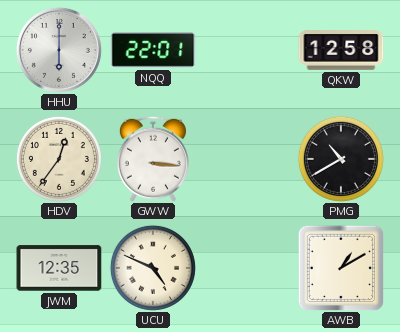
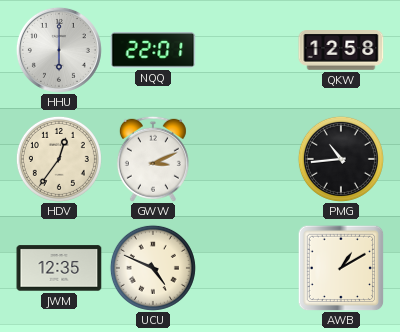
GWW: 3:16 -> 3:11
PMG: 10:40 -> 10:44
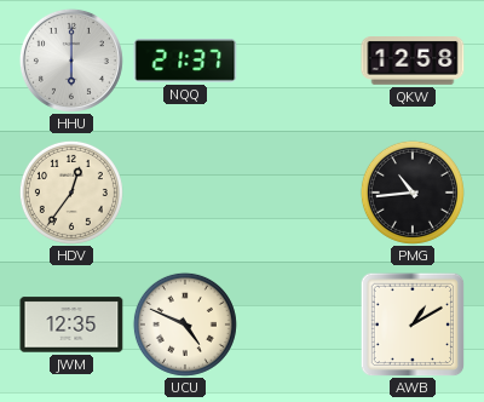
NQQ: 22:01 -> 21:37
GWW: 3:11 -> none
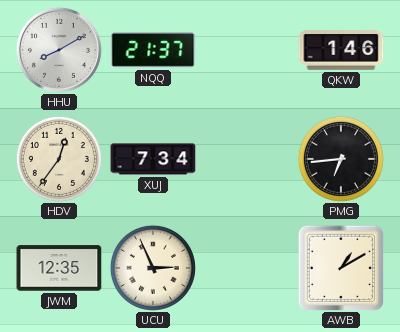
HHU: 6:00 -> 8:10
QKW: 12:58 -> 1:46
XUJ: none -> 7:34
PMG: 10:44 -> 6:44
UCU: 4:49 -> 2:56
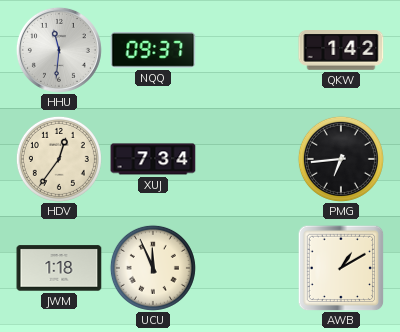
HHU: 8:10 -> 11:31
NQQ: 21:37 -> 09:37
QKW: 1:46 -> 1:42
JWM: 12:35 -> 1:18
UCU: 2:56 -> 11:56
